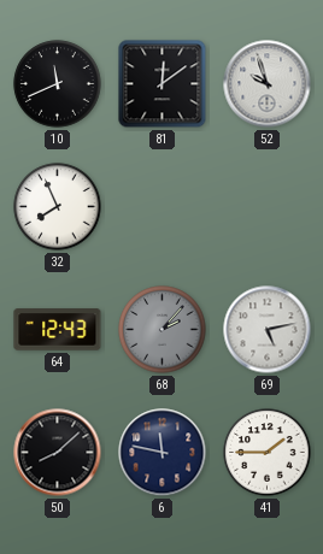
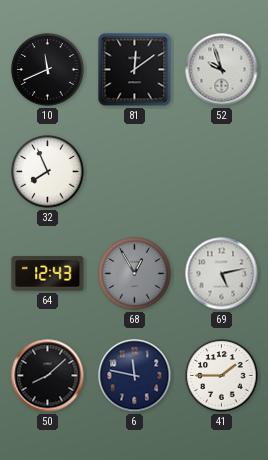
68: 2:07 -> 12:55
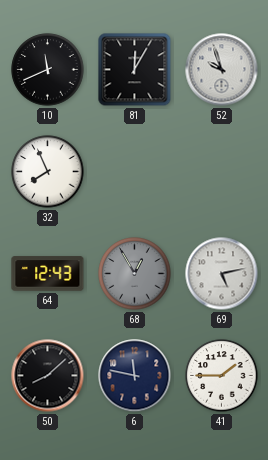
81: 12:09 -> 12:05
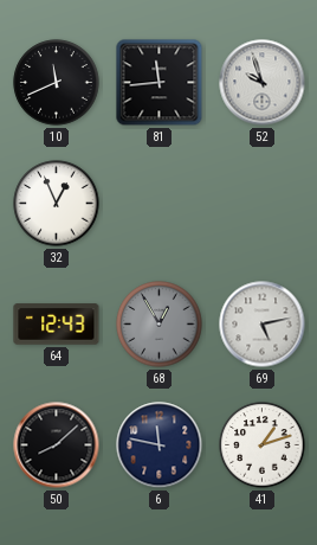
81: 12:05 -> 11:44
32: 7:56 -> 12:56
41: 1:45 -> 1:12
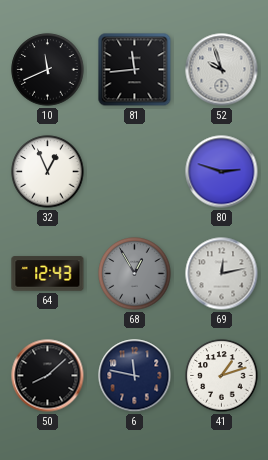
80: none -> 2:48
69: 5:13 -> 12:13
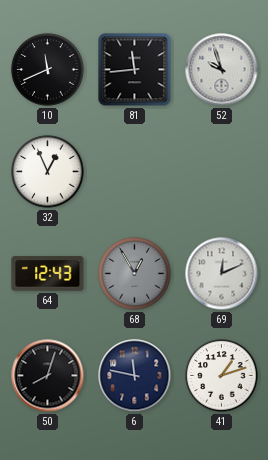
80: 2:48 -> none
69: 12:13 -> 12:11
50: 8:08 -> 8:03
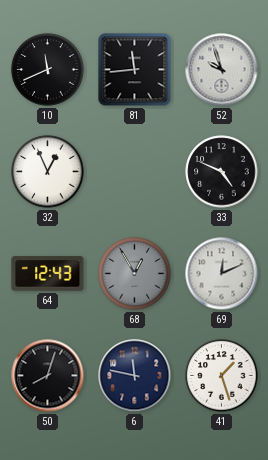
33: none -> 4:49
41: 1:12 -> 1:27
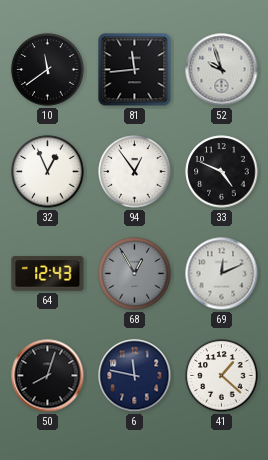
10: 11:41 -> 11:39
94: none -> 12:54
41: 1:27 -> 1:22
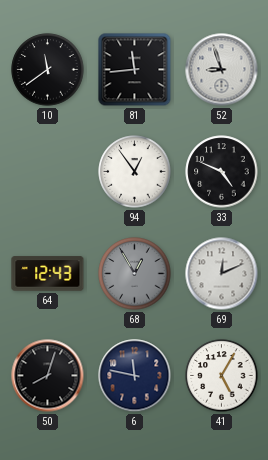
52: 9:57 -> 8:57
32: 12:56 -> none
41: 1:22 -> 5:05
